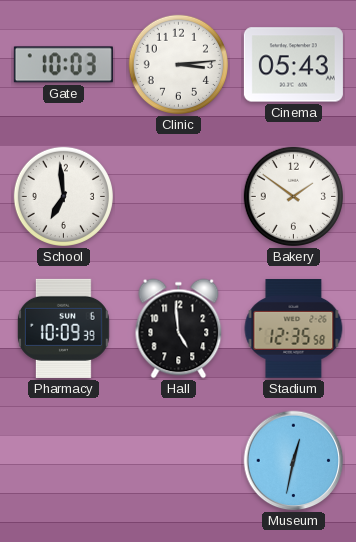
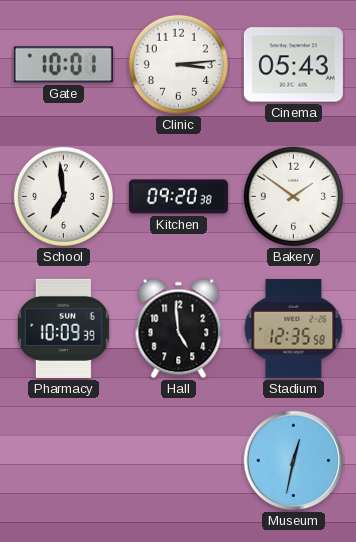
Gate: 10:03 -> 10:01
Kitchen: none -> 09:20
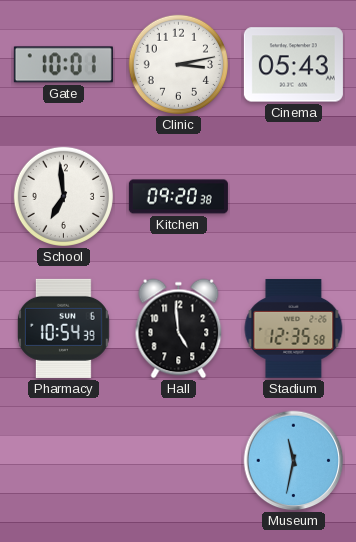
Clinic: 3:14 -> 3:13
Bakery: 1:51 -> none
Pharmacy: 10:09 -> 10:54
Museum: 12:32 -> 11:32
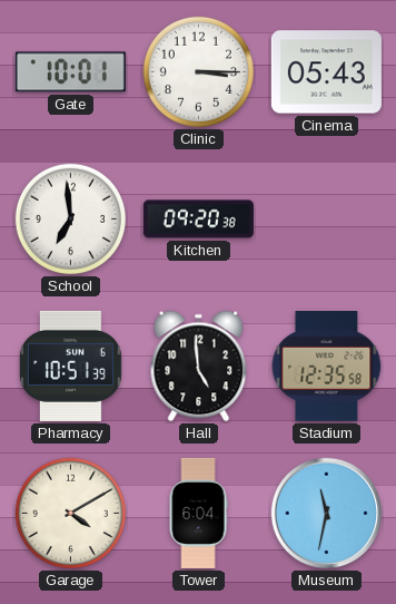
Clinic: 3:13 -> 3:15
Pharmacy: 10:54 -> 10:51
Garage: none -> 4:10
Tower: none -> 6:04
